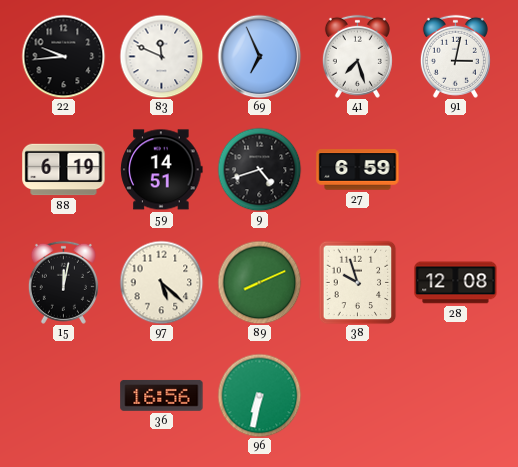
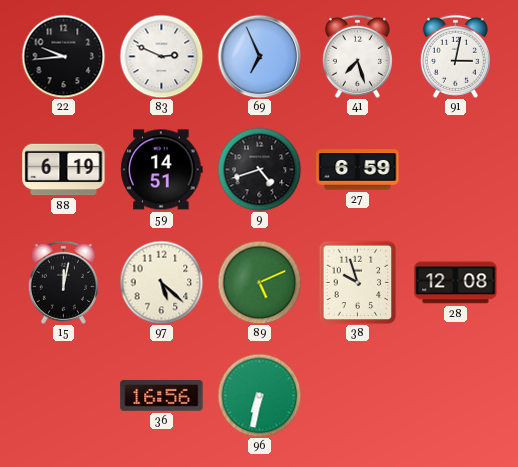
83: 11:49 -> 2:49
89: 8:11 -> 5:11
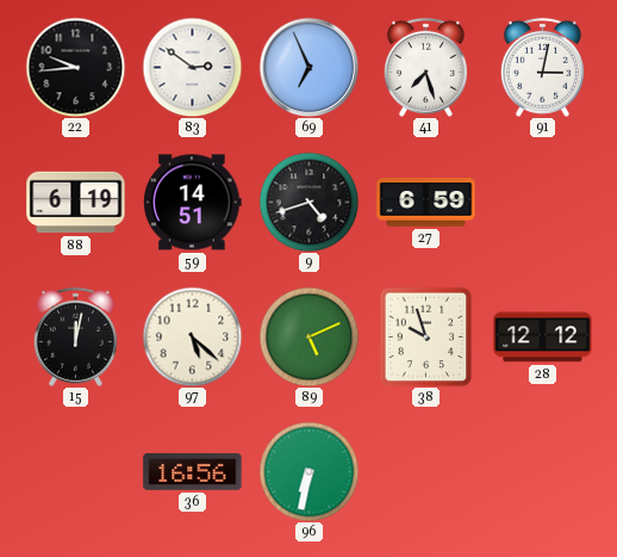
83: 2:49 -> 2:51
28: 12:08 -> 12:12
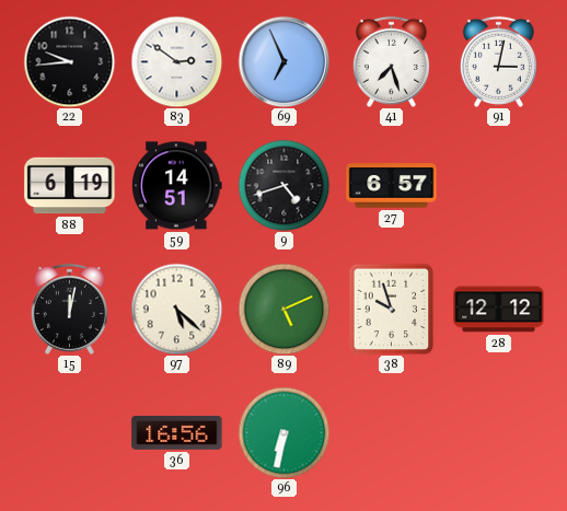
27: 6:59 -> 6:57
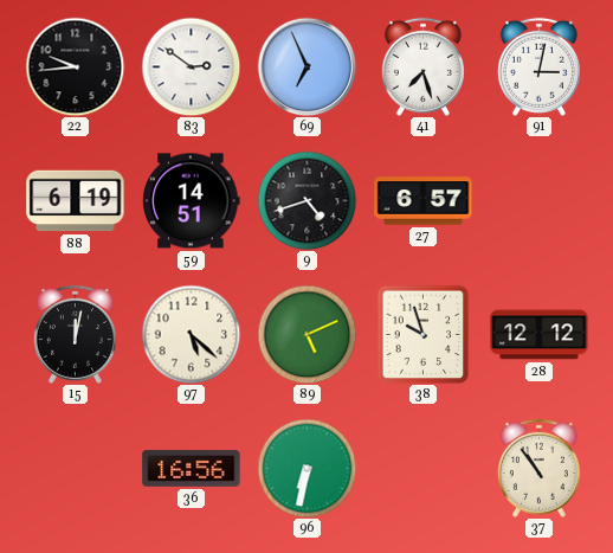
37: none -> 10:54
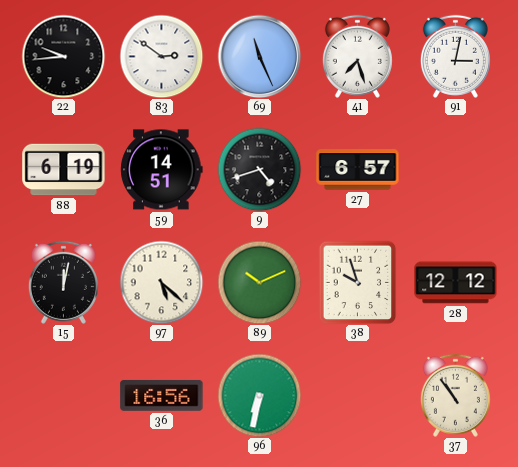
69: 6:56 -> 11:26
89: 5:11 -> 10:11
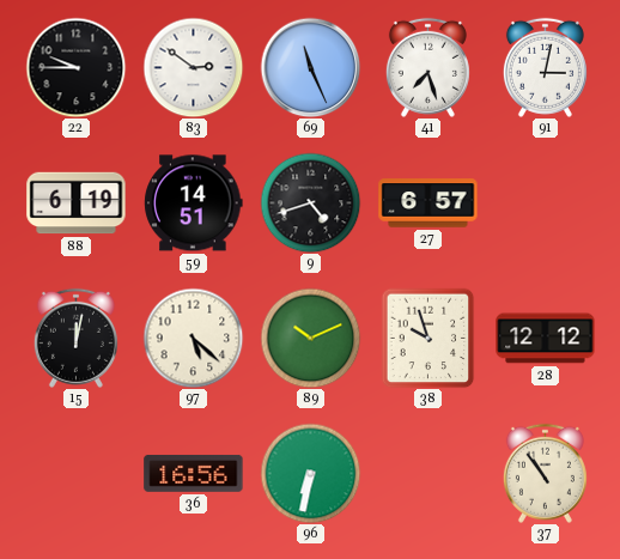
22: 9:44 -> 9:45
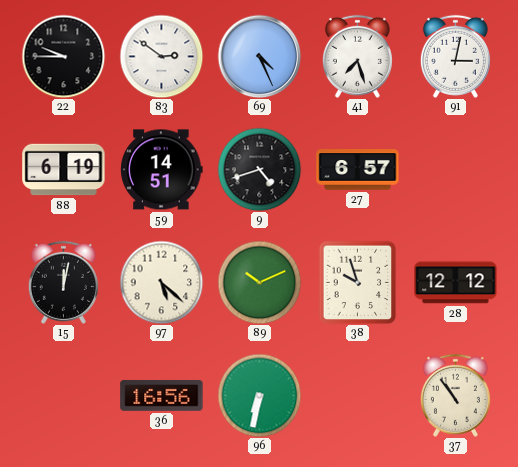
69: 11:26 -> 4:26
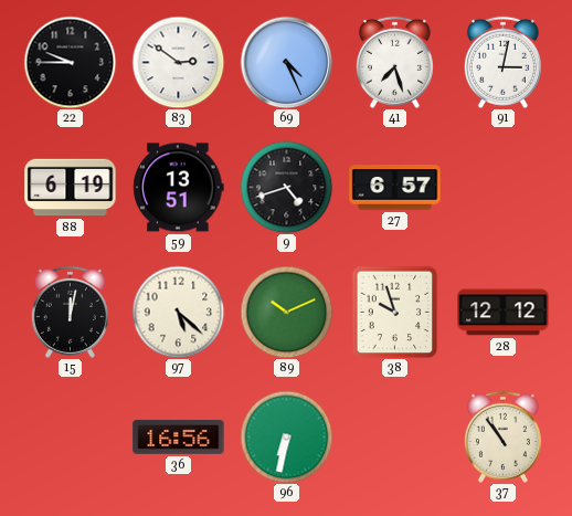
59: 14:51 -> 13:51
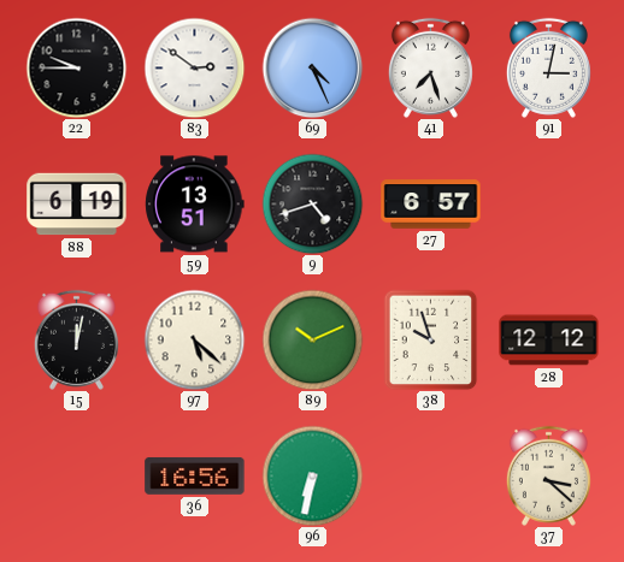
37: 10:54 -> 3:22
